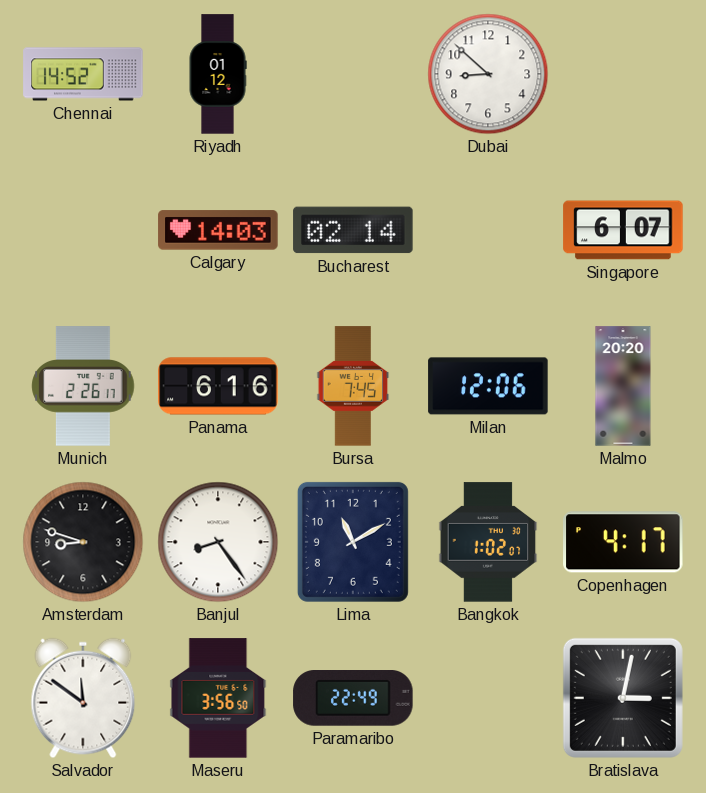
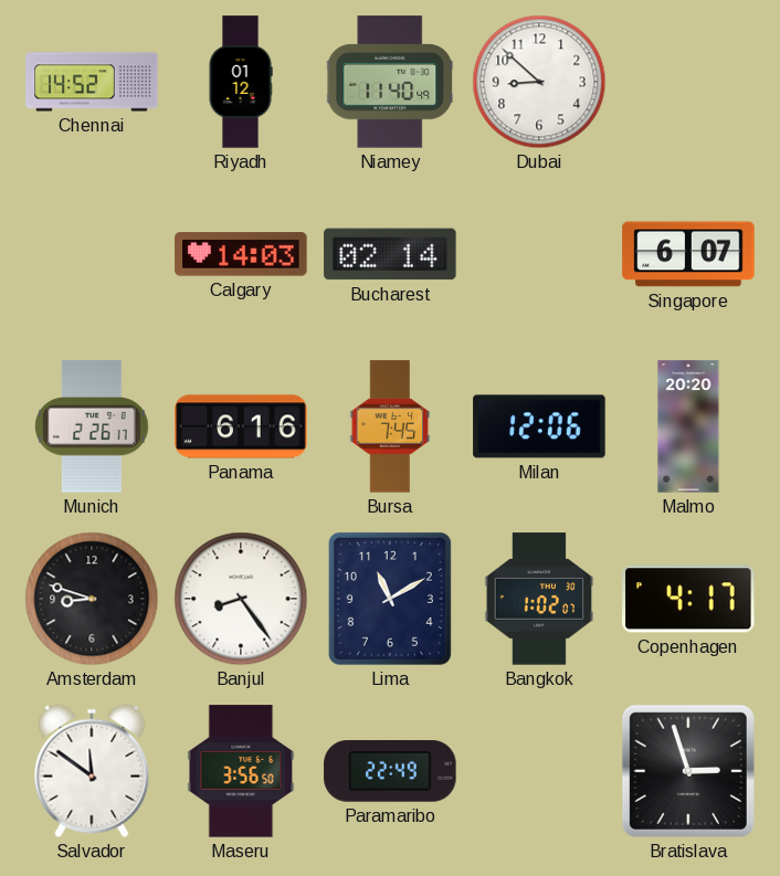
Niamey: none -> 11:40
Bratislava: 3:02 -> 2:57
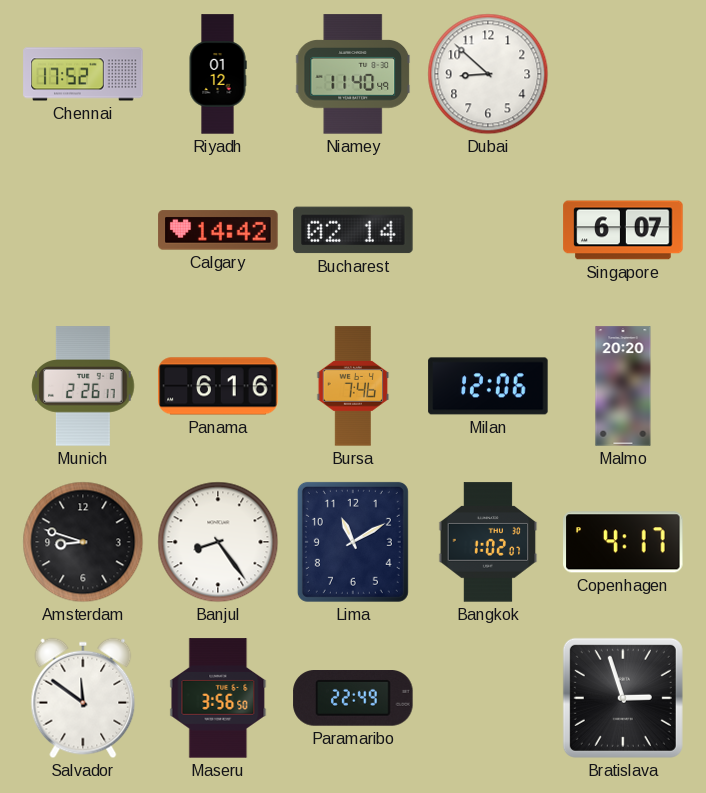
Chennai: 14:52 -> 17:52
Calgary: 14:03 -> 14:42
Bursa: 7:45 -> 7:46
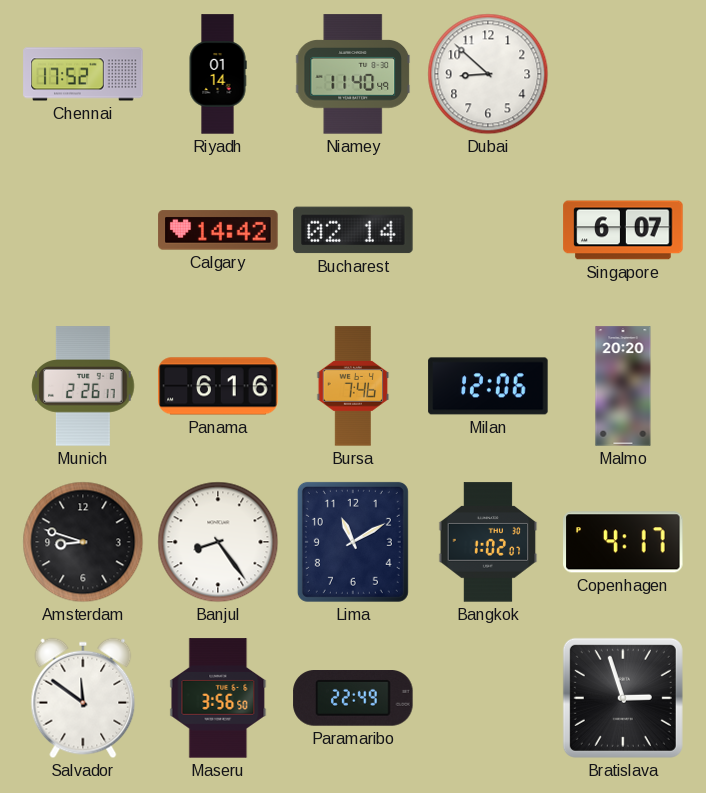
Riyadh: 01:12 -> 01:14
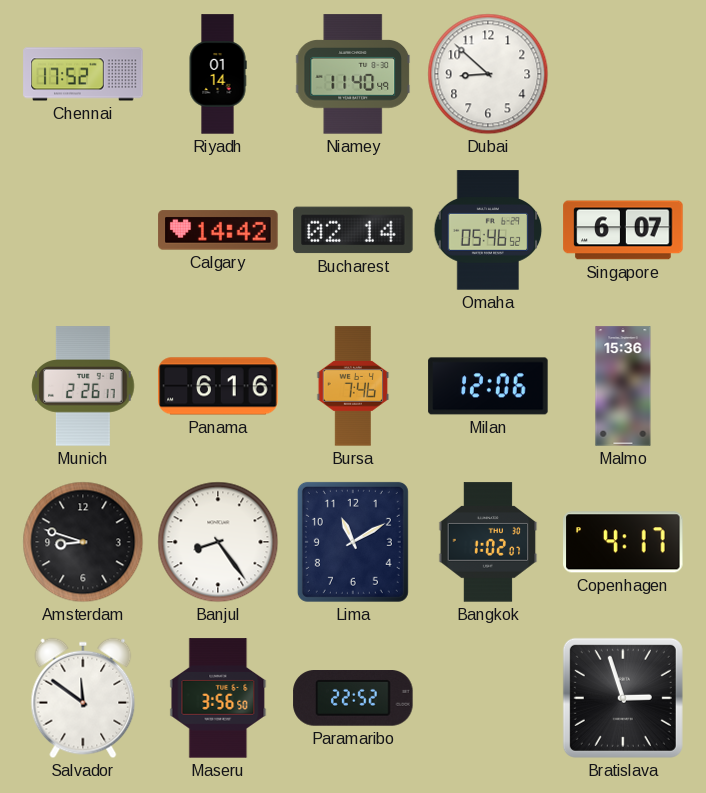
Omaha: none -> 05:46
Malmo: 20:20 -> 15:36
Paramaribo: 22:49 -> 22:52
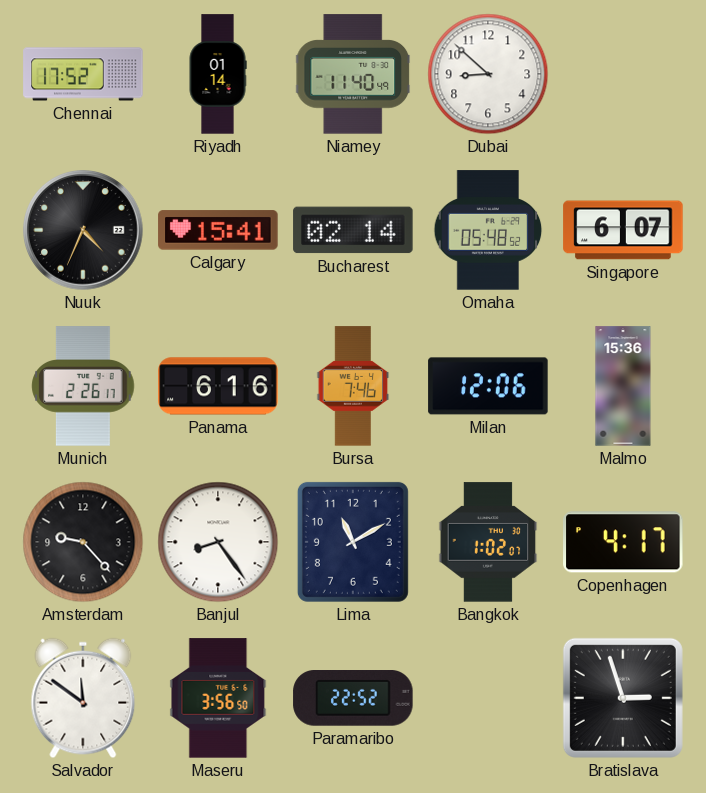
Nuuk: none -> 4:34
Calgary: 14:42 -> 15:41
Omaha: 05:46 -> 05:48
Amsterdam: 8:48 -> 9:23
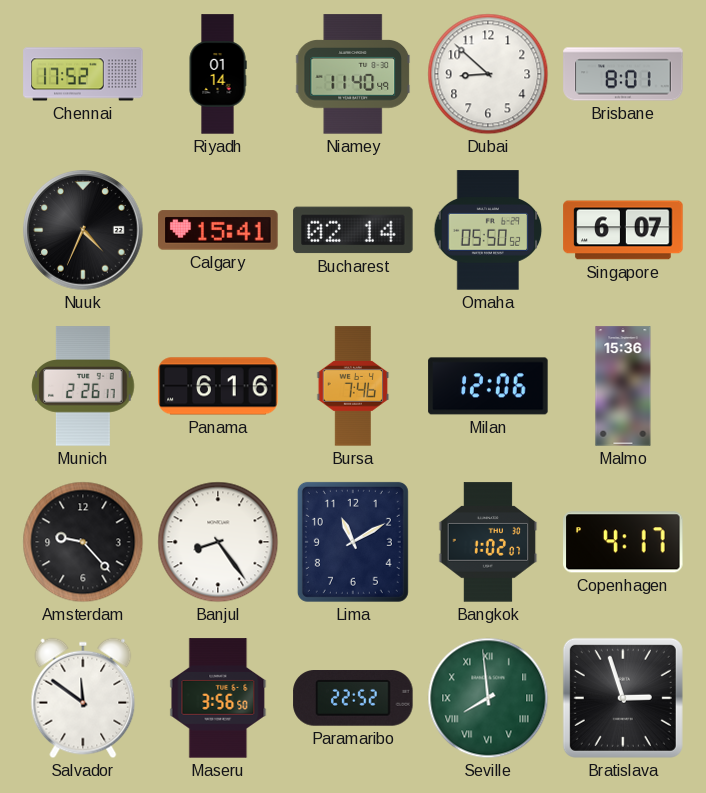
Brisbane: none -> 8:01
Omaha: 05:48 -> 05:50
Seville: none -> 7:59
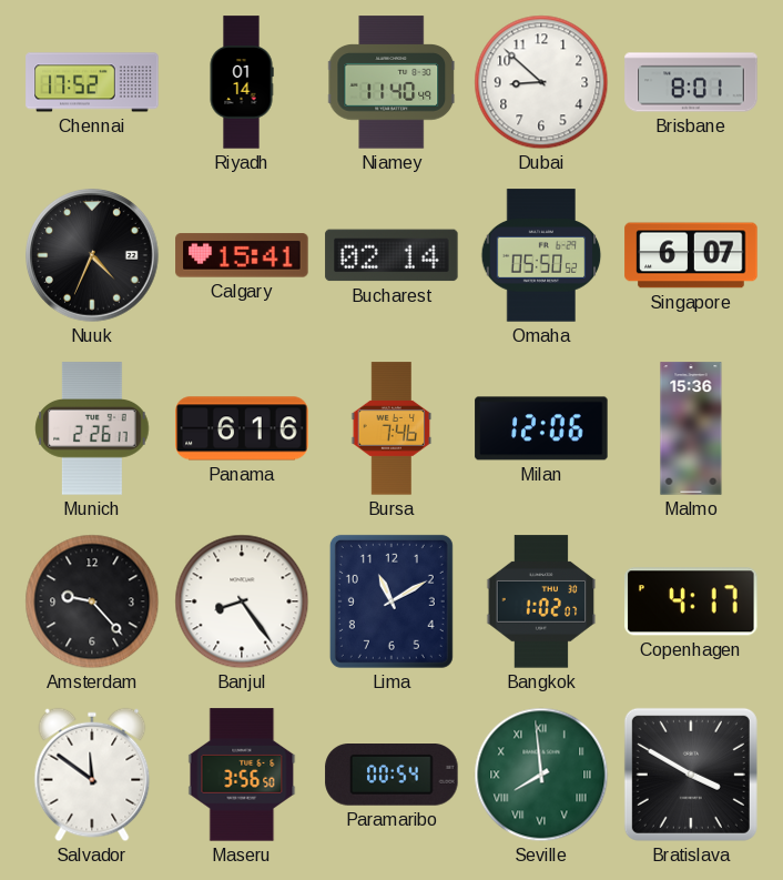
Paramaribo: 22:52 -> 00:54
Bratislava: 2:57 -> 3:50
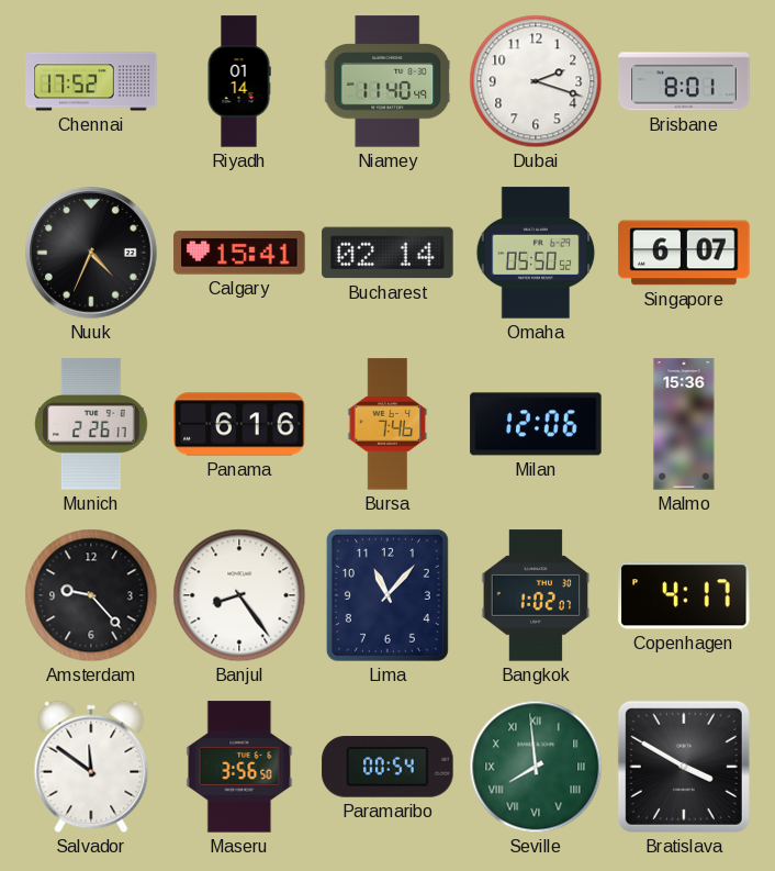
Dubai: 8:52 -> 2:18
Lima: 11:10 -> 11:07
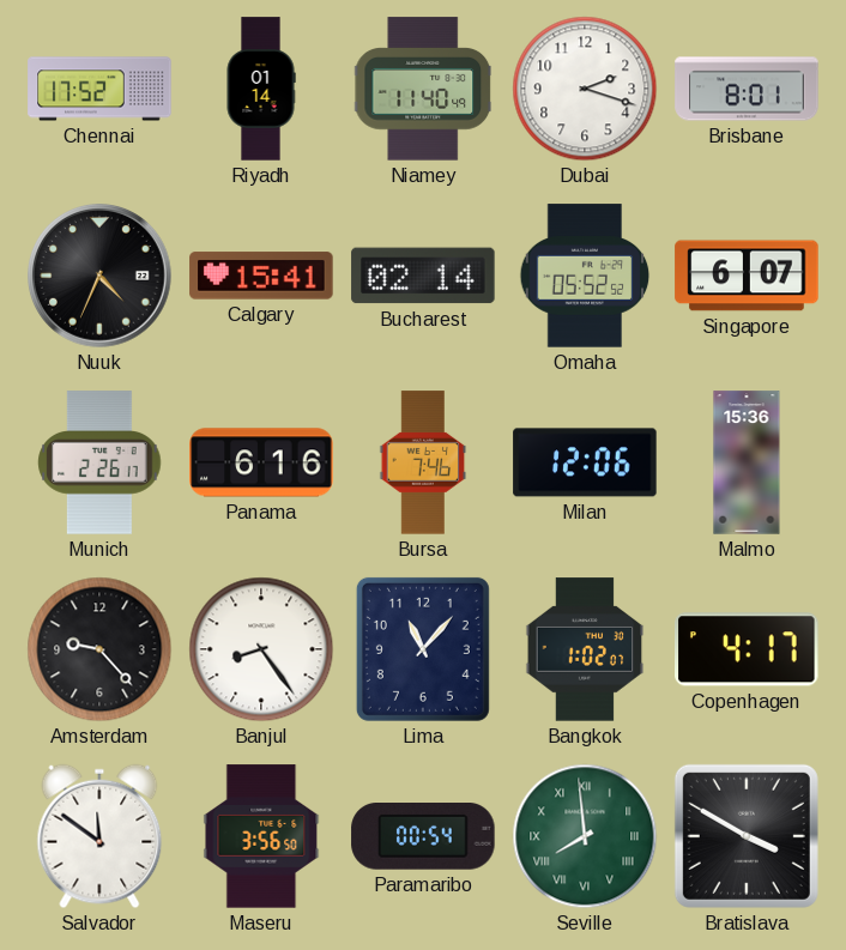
Omaha: 05:50 -> 05:52
